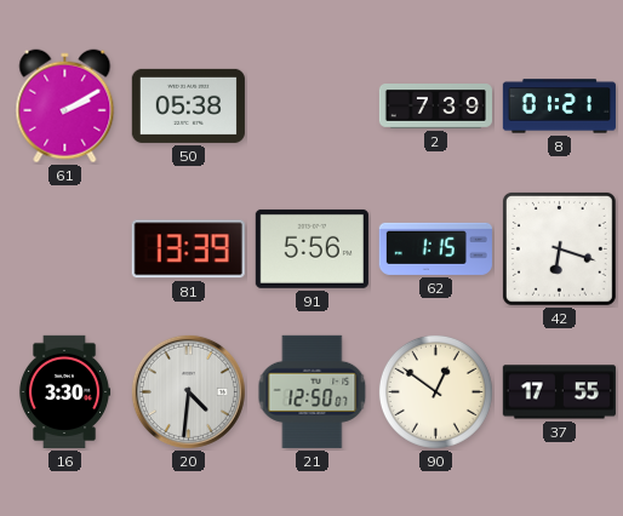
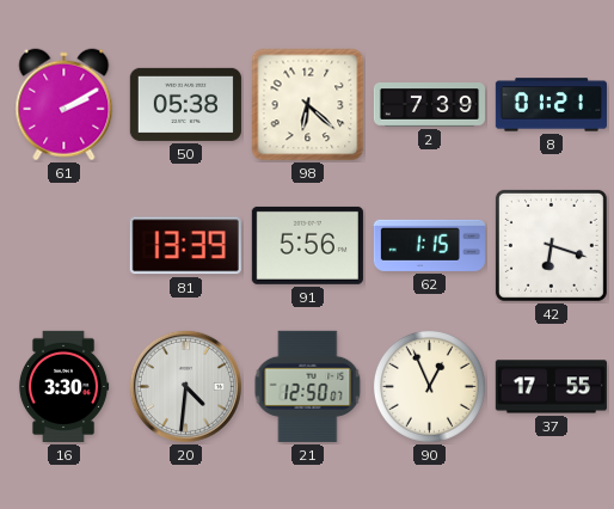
98: none -> 6:22
90: 12:51 -> 12:56
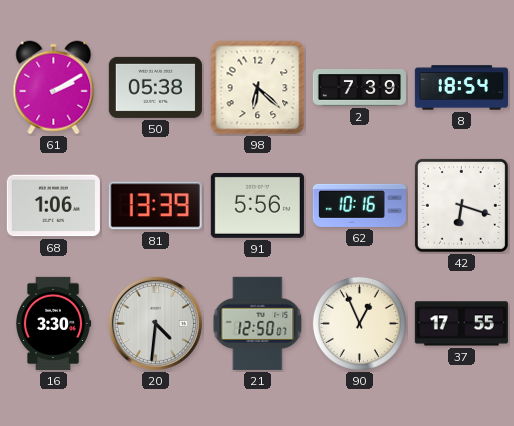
8: 01:21 -> 18:54
68: none -> 1:06
62: 1:15 -> 10:16
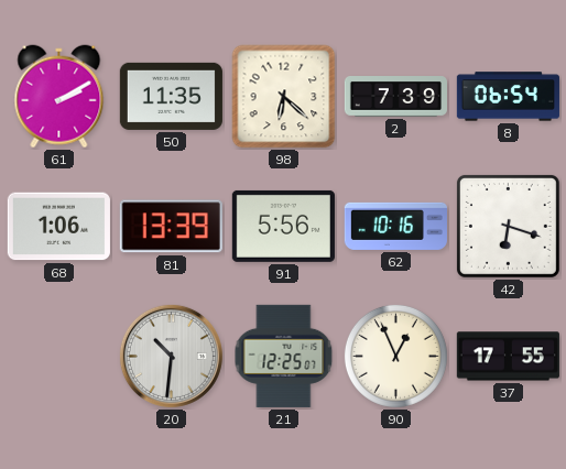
50: 05:38 -> 11:35
8: 18:54 -> 06:54
16: 3:30 -> none
20: 4:31 -> 10:31
21: 12:50 -> 12:25
